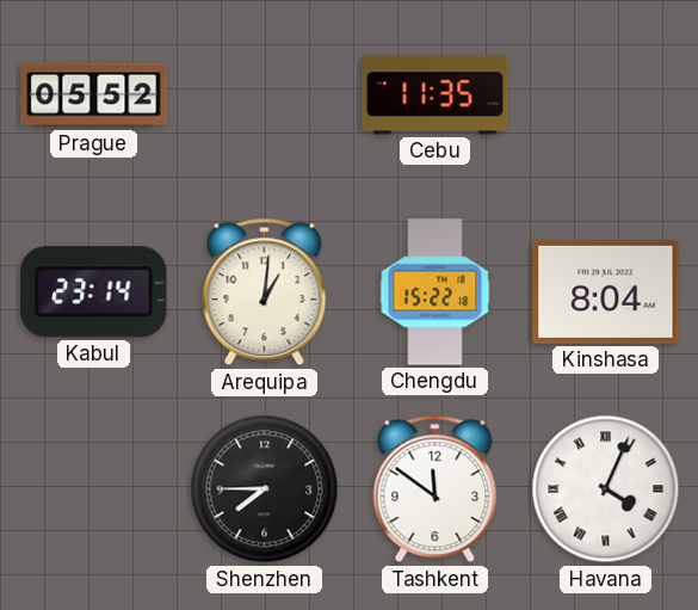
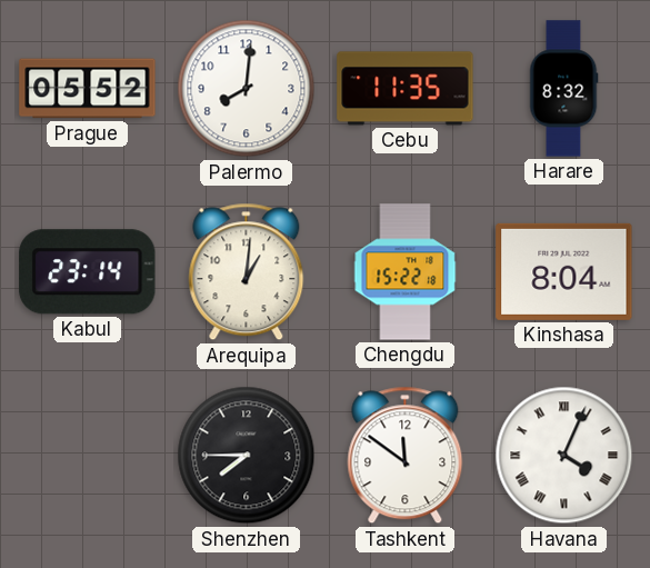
Palermo: none -> 8:01
Harare: none -> 8:32
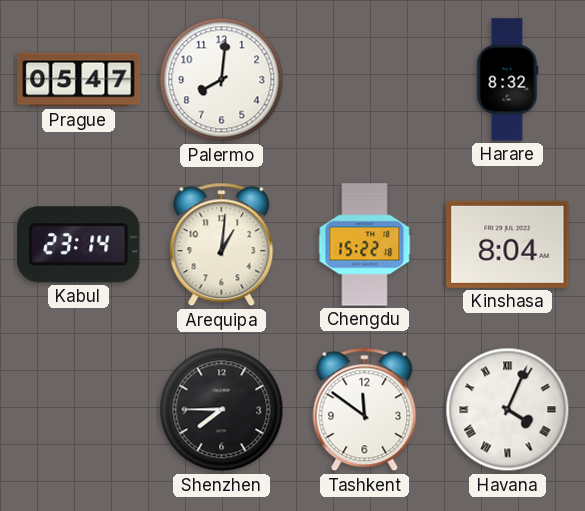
Prague: 05:52 -> 05:47
Cebu: 11:35 -> none
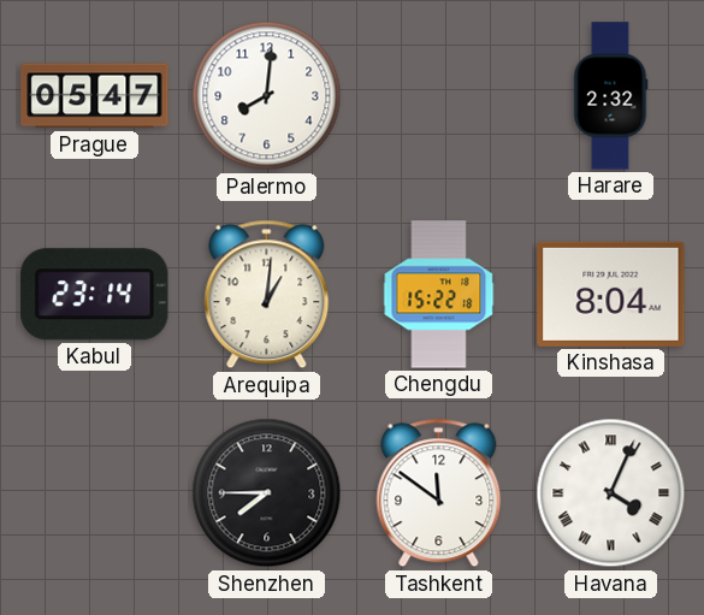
Harare: 8:32 -> 2:32
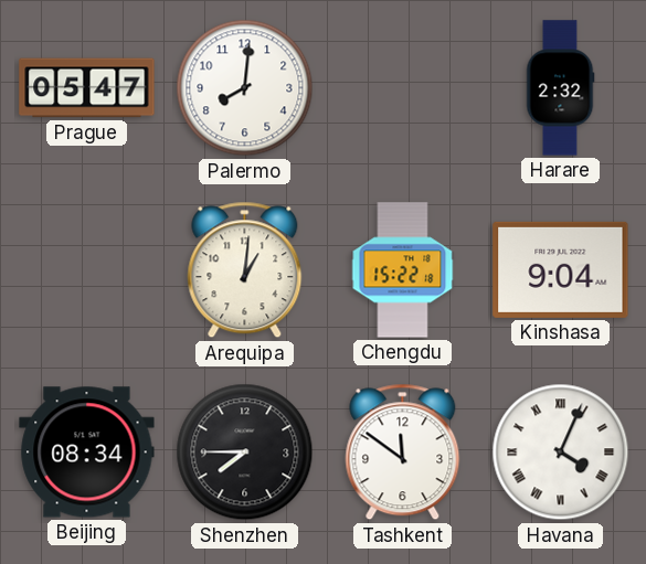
Kabul: 23:14 -> none
Kinshasa: 8:04 -> 9:04
Beijing: none -> 08:34
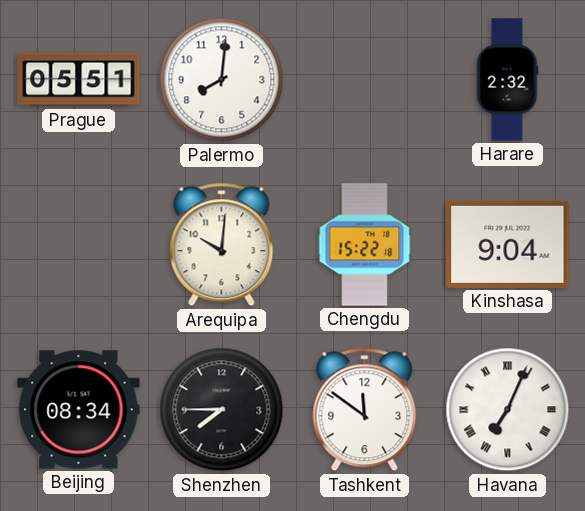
Prague: 05:47 -> 05:51
Arequipa: 1:01 -> 10:01
Havana: 4:04 -> 7:04
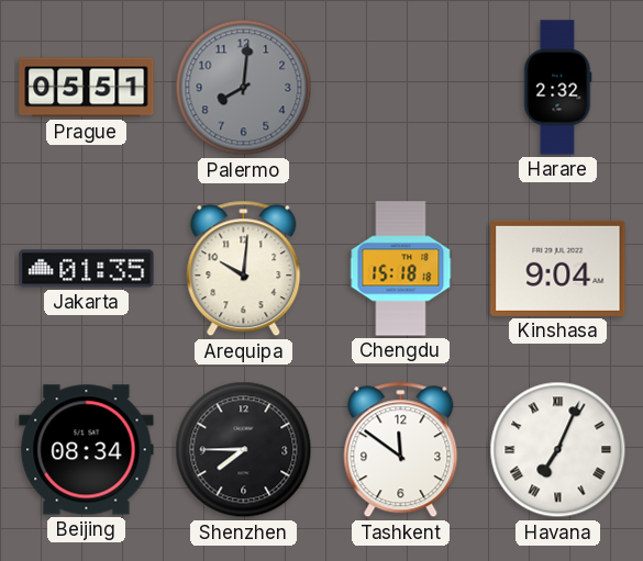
Palermo dial: white -> grey
Jakarta: none -> 01:35
Chengdu: 15:22 -> 15:18
